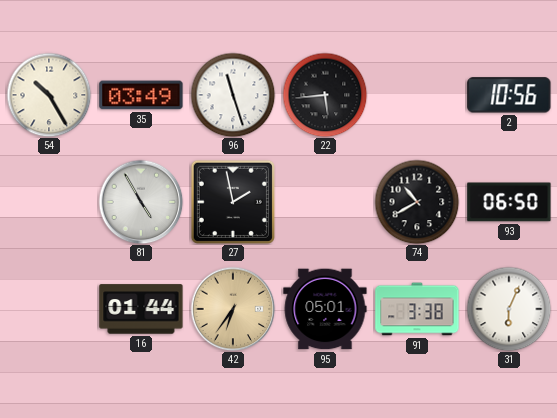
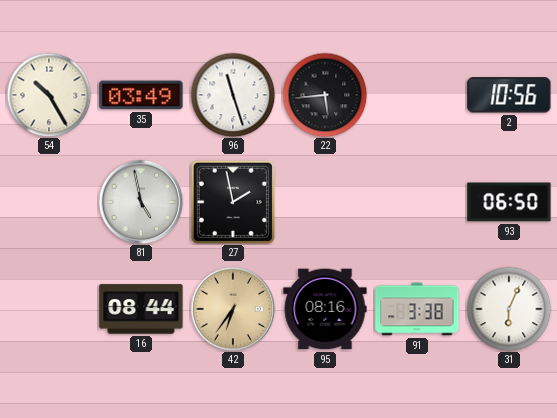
81: 4:55 -> 4:58
74: 10:40 -> none
16: 01:44 -> 08:44
95: 05:01 -> 08:16
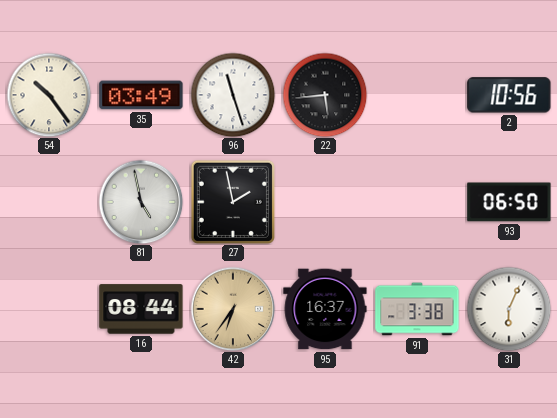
54: 10:25 -> 10:24
95: 08:16 -> 16:37
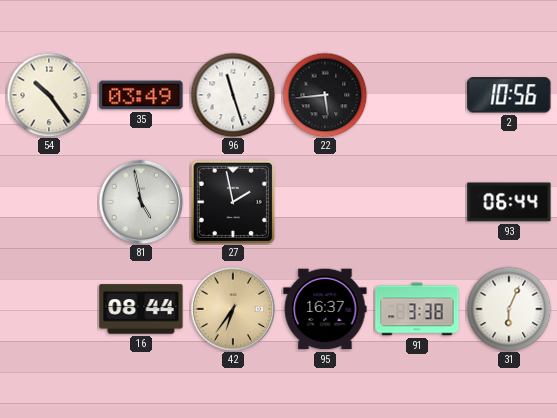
93: 06:50 -> 06:44
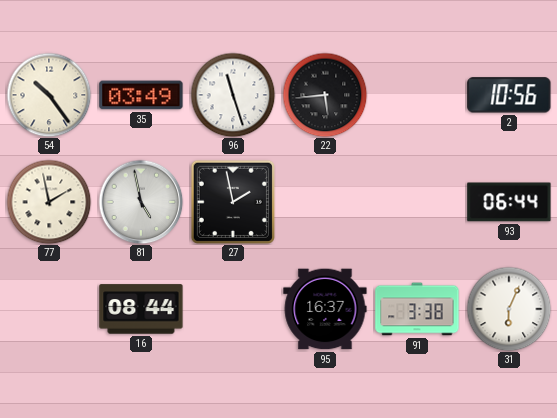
77: none -> 1:58
42: 6:36 -> none
